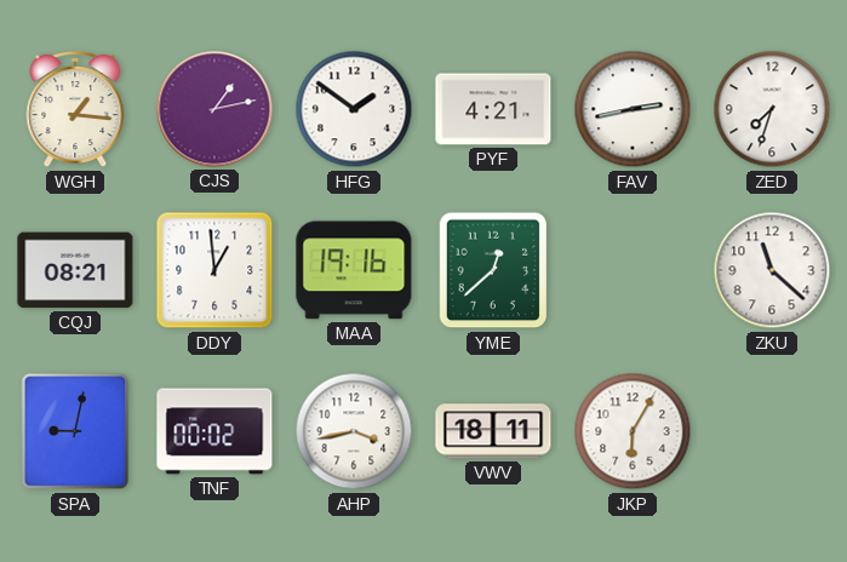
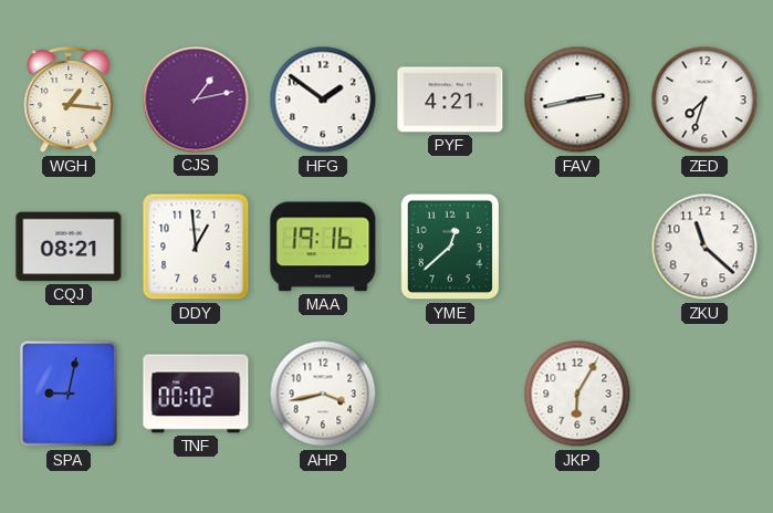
VWV: 18:11 -> none
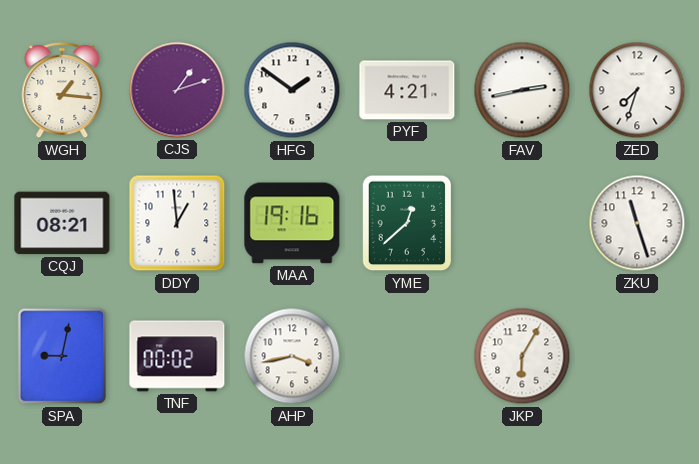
CJS: 1:13 -> 1:12
ZKU: 11:22 -> 11:27
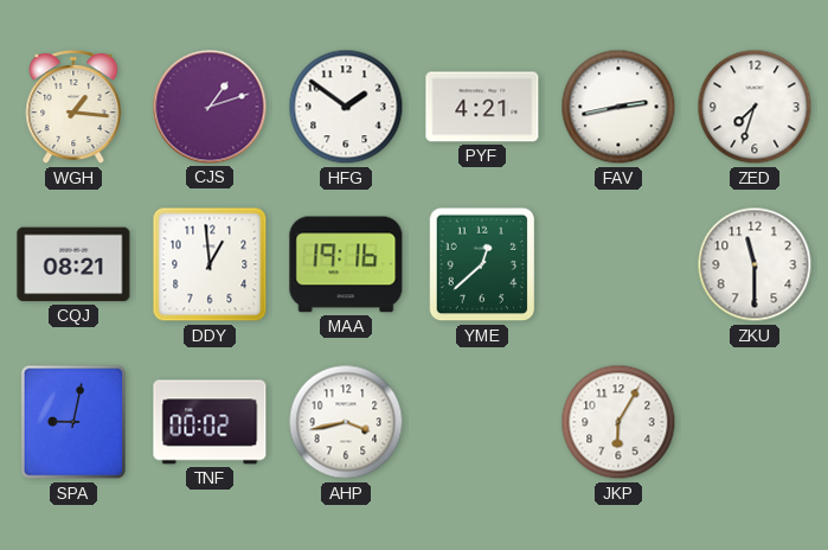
ZKU: 11:27 -> 11:30
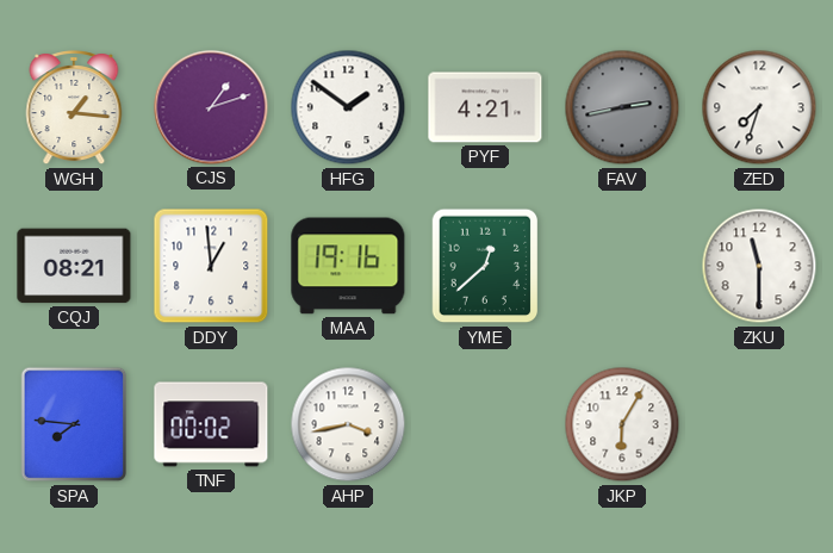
FAV dial: white -> grey
SPA: 9:02 -> 7:46
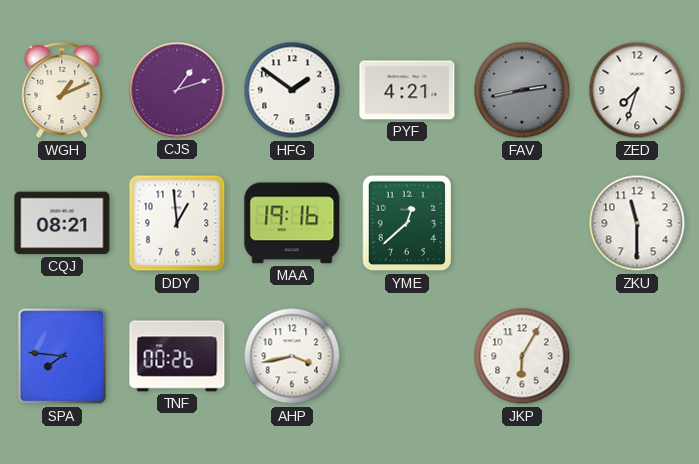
WGH: 1:16 -> 1:11
TNF: 00:02 -> 00:26
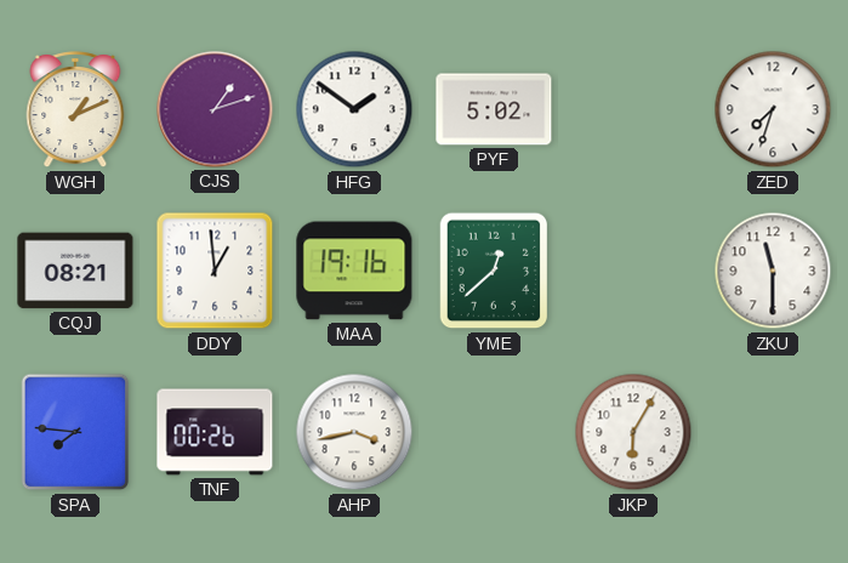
PYF: 4:21 -> 5:02
FAV: 2:43 -> none
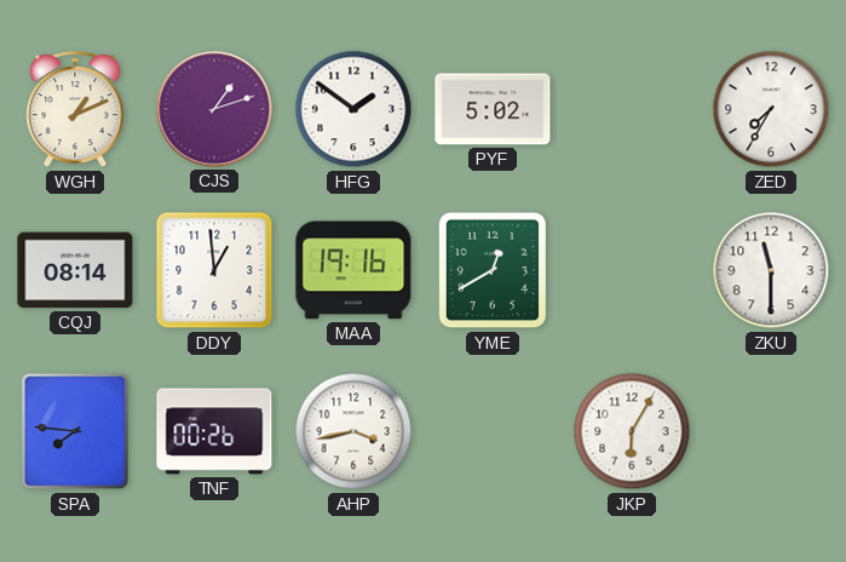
ZED: 7:33 -> 7:35
CQJ: 08:21 -> 08:14
YME: 12:38 -> 12:40
